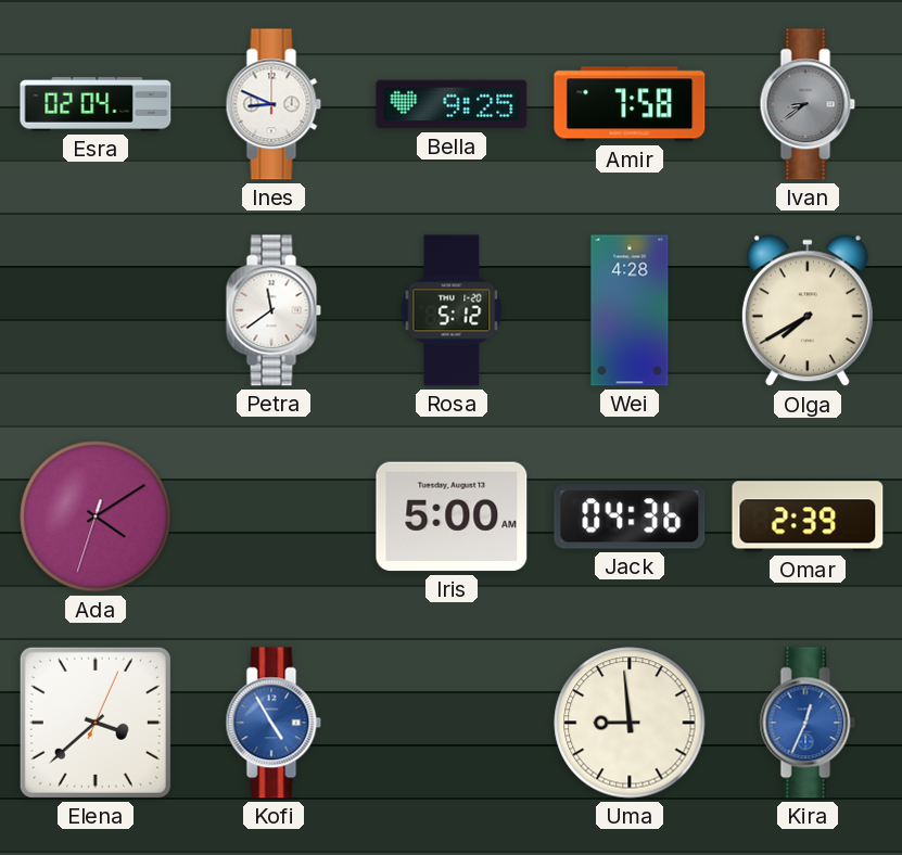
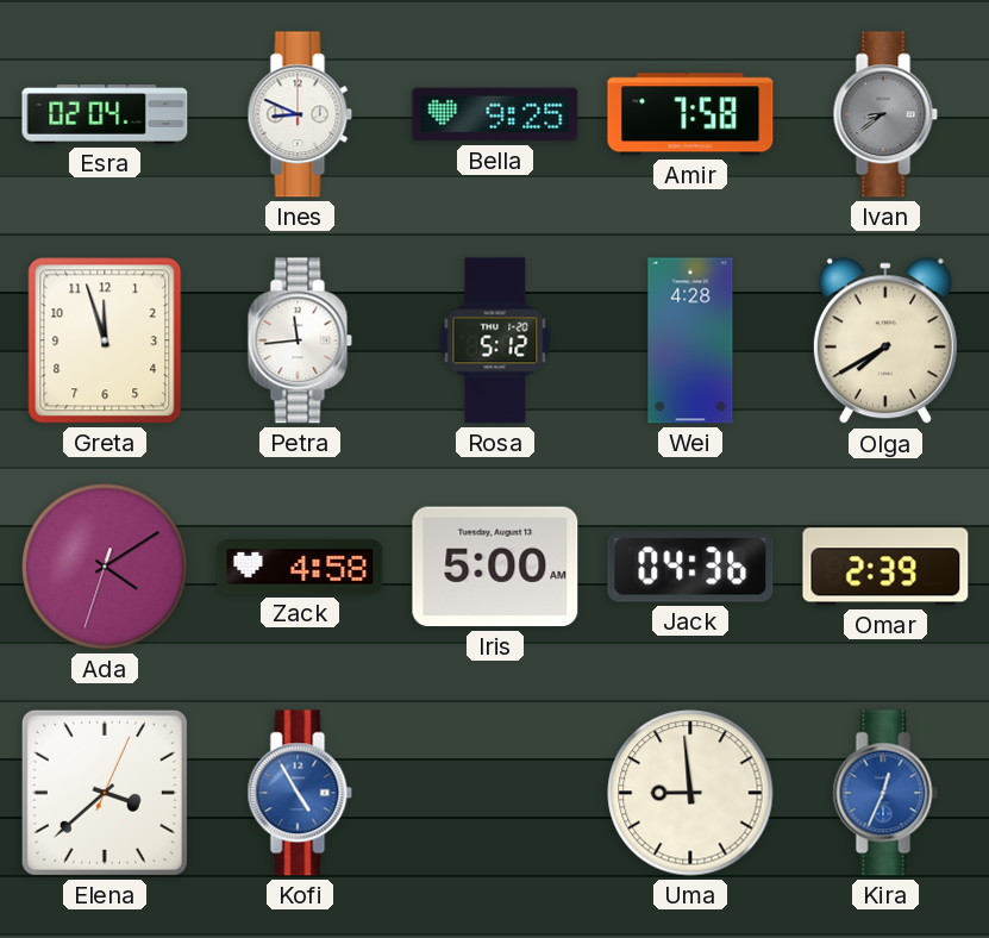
Greta: none -> 11:57
Petra: 11:39 -> 11:44
Zack: none -> 4:58
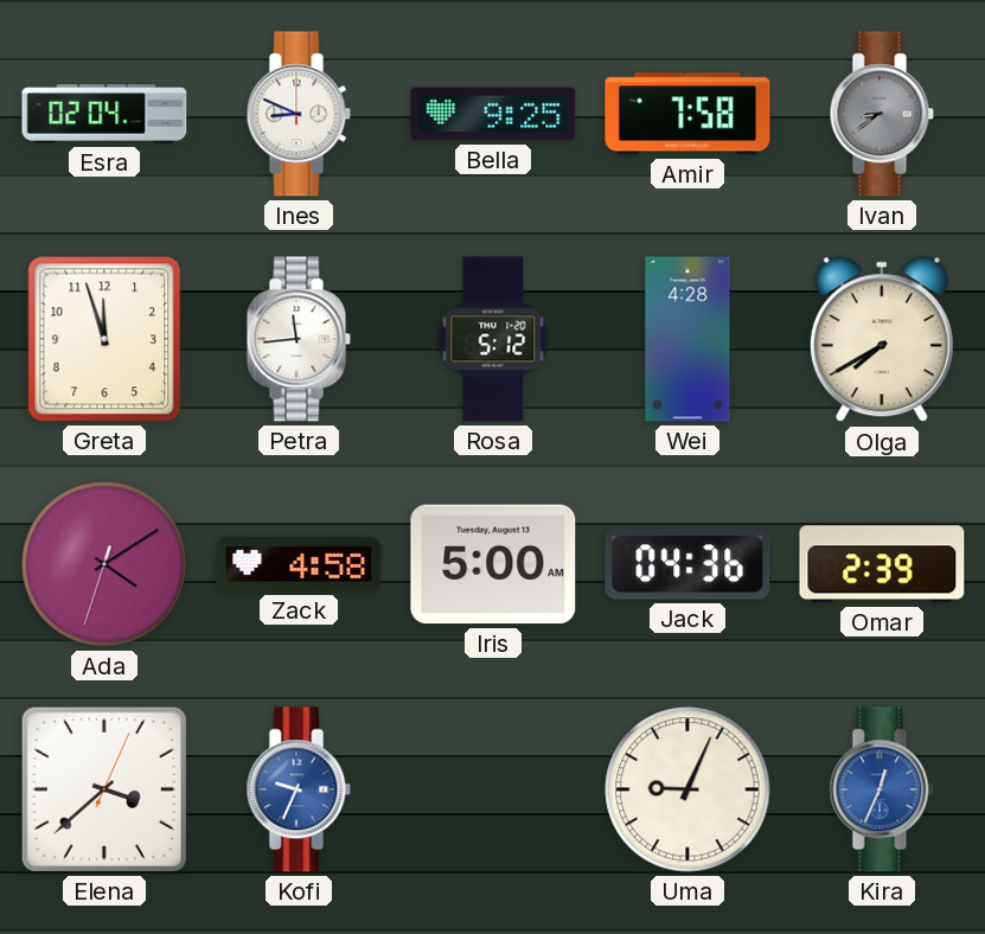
Kofi: 4:55 -> 9:34
Uma: 8:59 -> 9:04
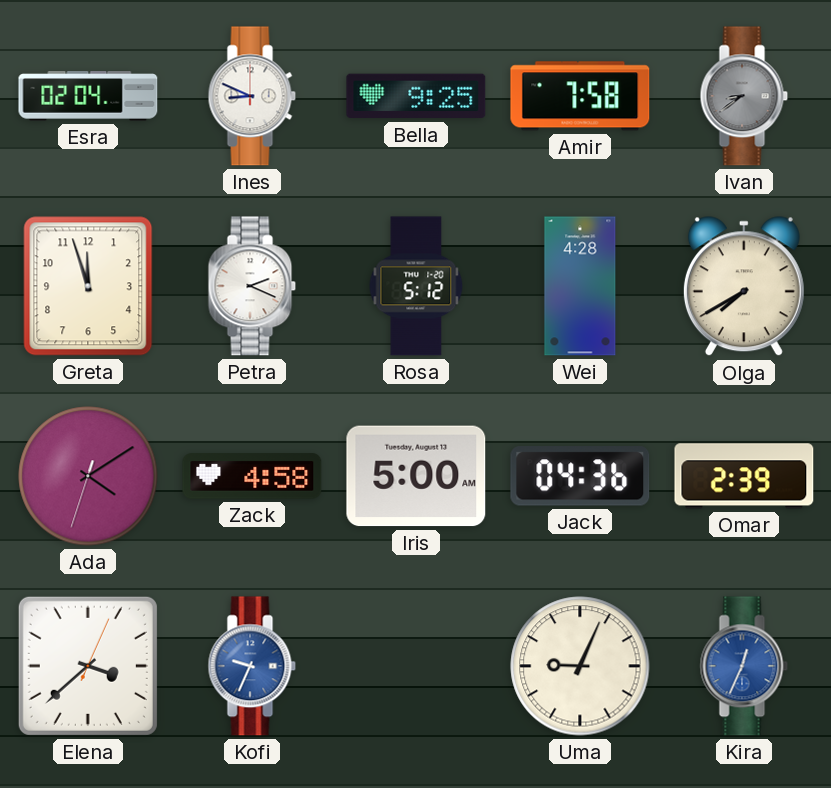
Petra: 11:44 -> 2:19
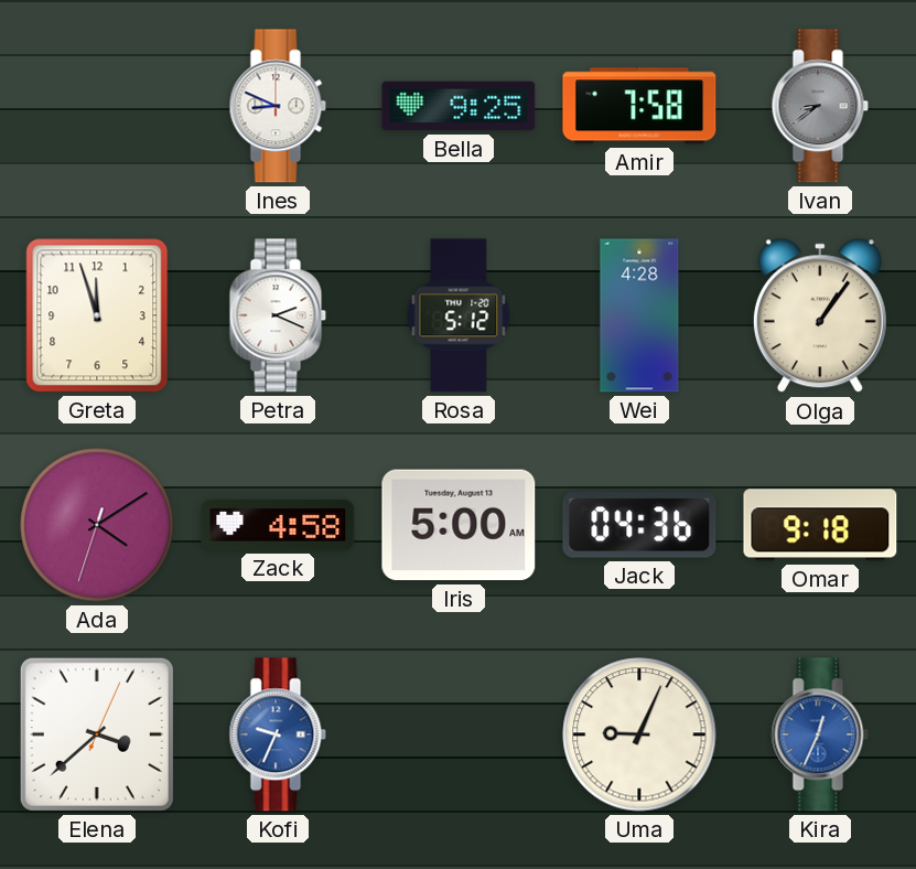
Esra: 02:04 -> none
Olga: 7:40 -> 1:06
Omar: 2:39 -> 9:18
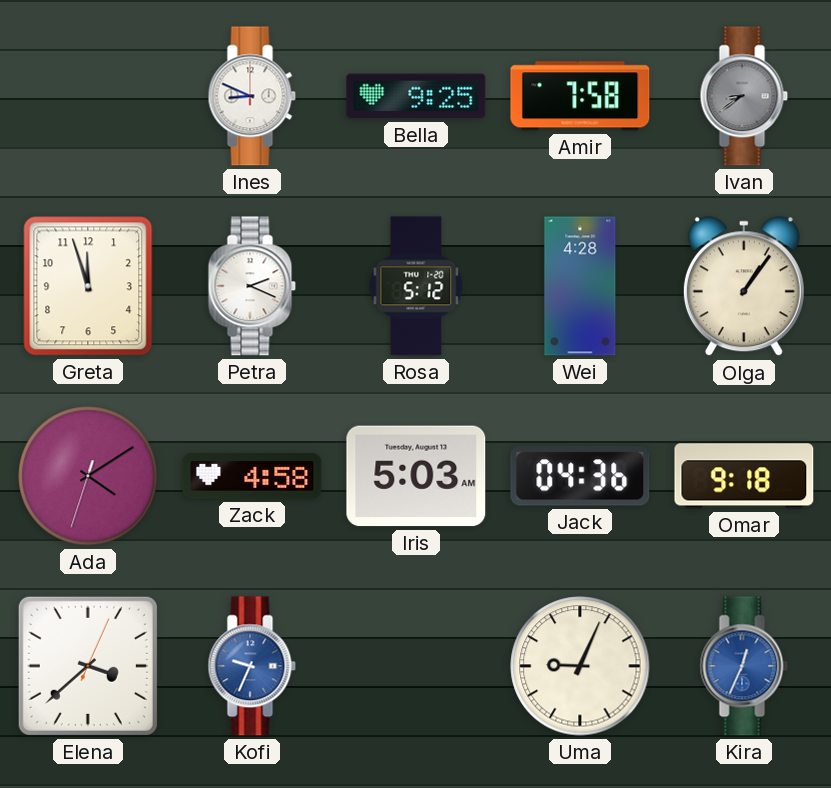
Iris: 5:00 -> 5:03
